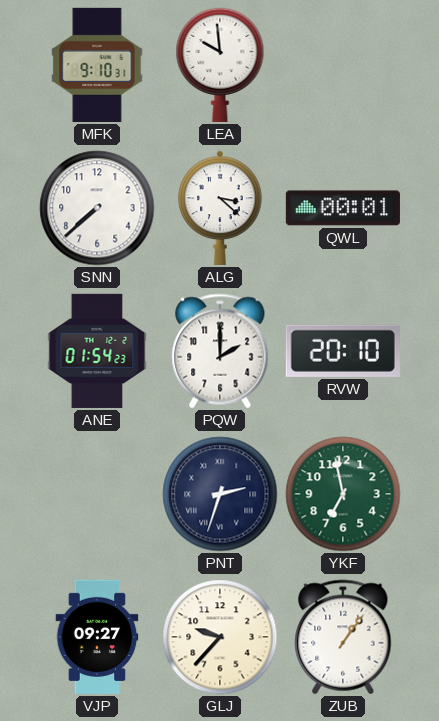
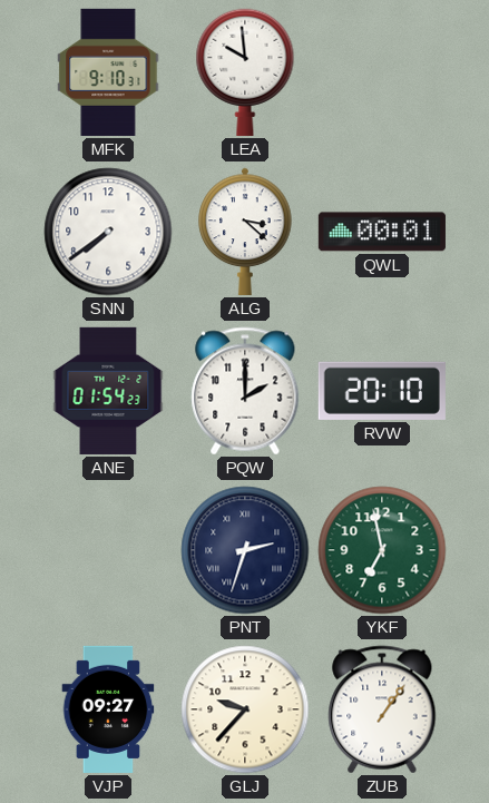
SNN: 7:38 -> 7:39
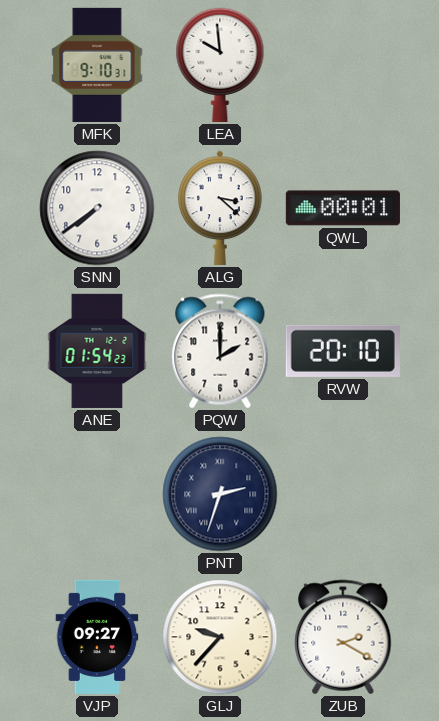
YKF: 6:58 -> none
ZUB: 1:06 -> 2:20
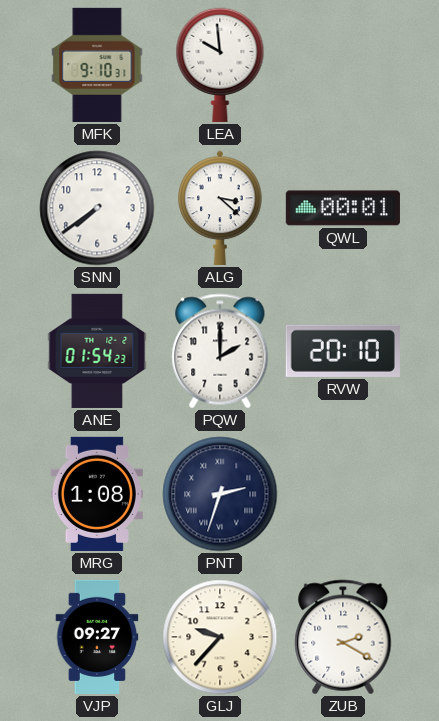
MRG: none -> 1:08
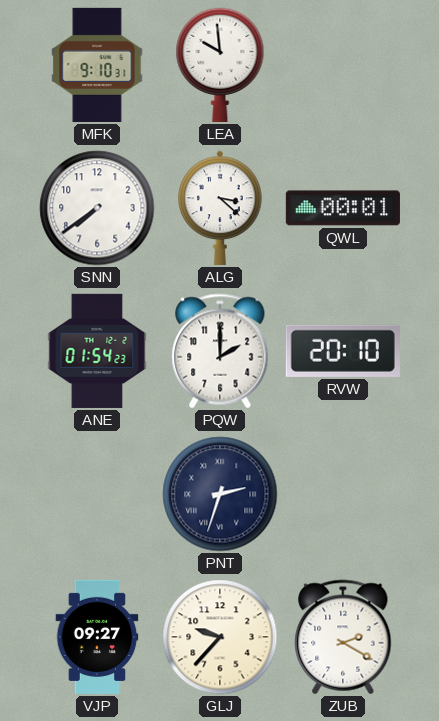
MRG: 1:08 -> none
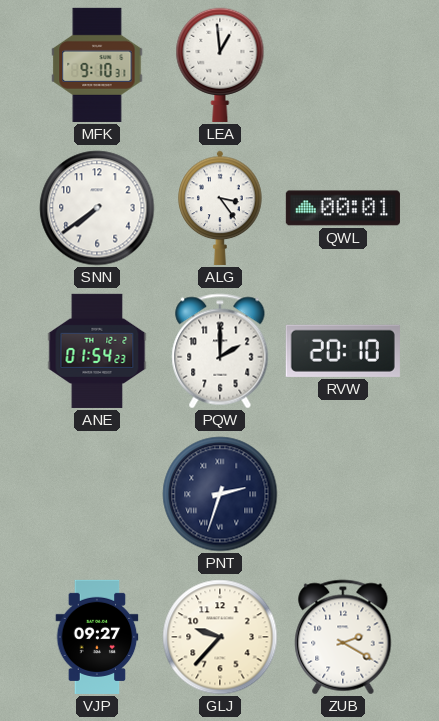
LEA: 9:59 -> 12:59
ALG: 3:22 -> 3:24
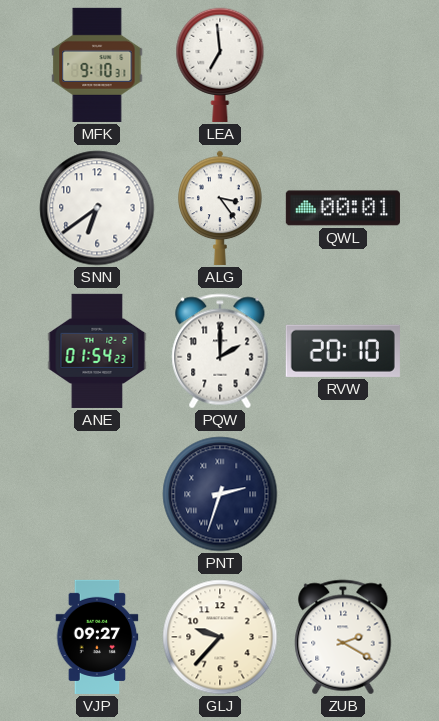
LEA: 12:59 -> 6:59
SNN: 7:39 -> 6:39
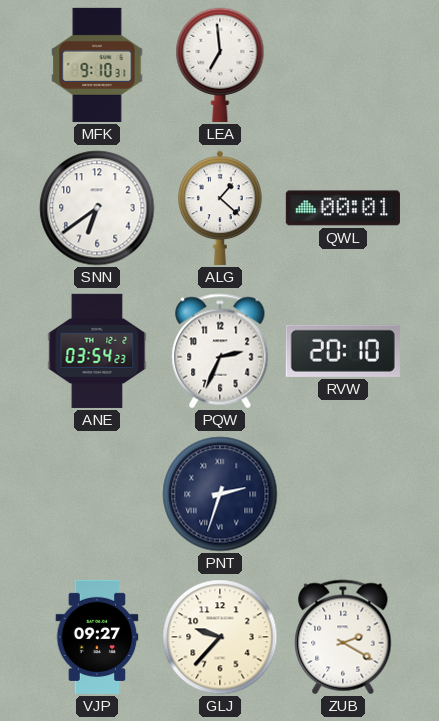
ALG: 3:24 -> 1:22
ANE: 01:54 -> 03:54
PQW: 2:00 -> 2:34
